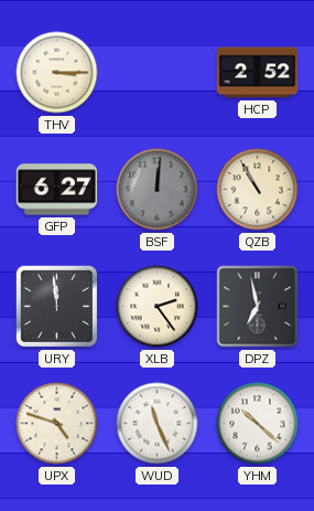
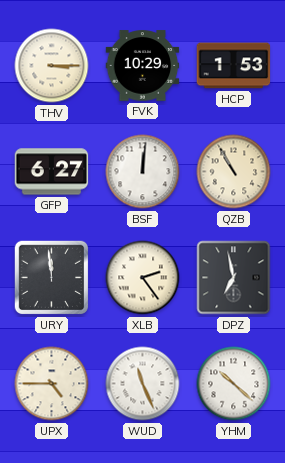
FVK: none -> 10:29
HCP: 2:52 -> 1:53
BSF dial: grey -> white
UPX: 4:48 -> 4:45
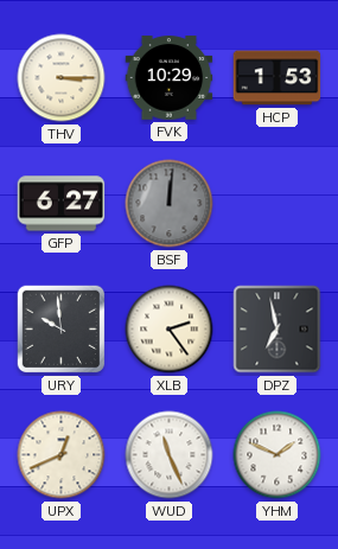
BSF dial: white -> grey
QZB: 10:55 -> none
URY: 11:59 -> 9:59
UPX: 4:45 -> 12:41
YHM: 10:22 -> 1:49
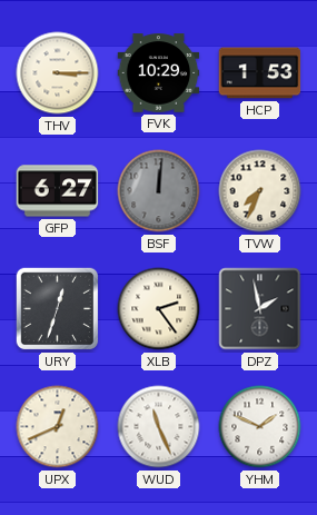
TVW: none -> 7:34
URY: 9:59 -> 12:33
DPZ: 6:58 -> 1:58
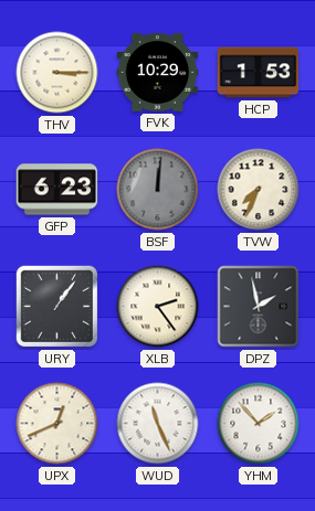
GFP: 6:27 -> 6:23
URY: 12:33 -> 1:06
YHM: 1:49 -> 1:53
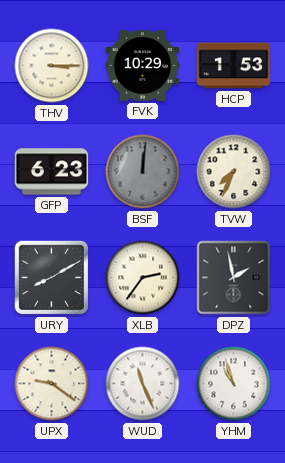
URY: 1:06 -> 8:10
XLB: 2:24 -> 2:36
UPX: 12:41 -> 9:21
YHM: 1:53 -> 10:57
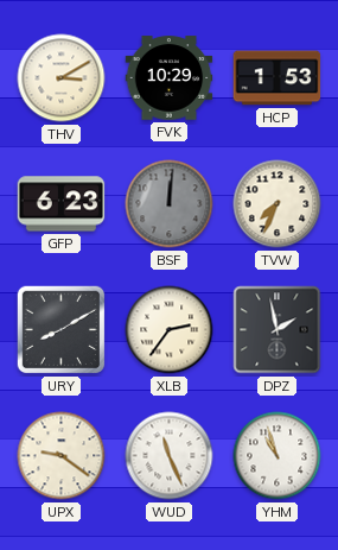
THV: 3:15 -> 3:10
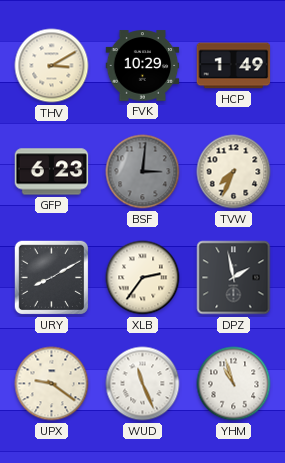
HCP: 1:53 -> 1:49
BSF: 12:01 -> 3:01
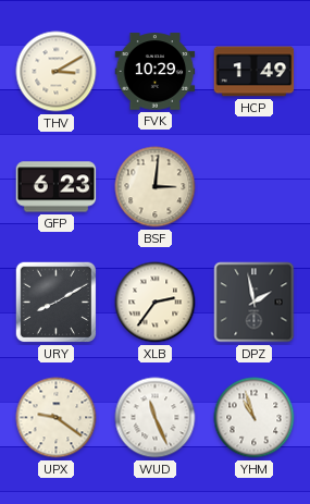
BSF dial: grey -> cream
TVW: 7:34 -> none
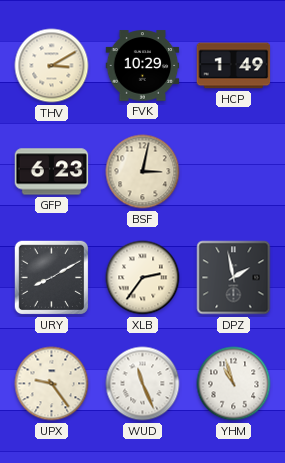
BSF: 3:01 -> 3:02
UPX: 9:21 -> 9:24
